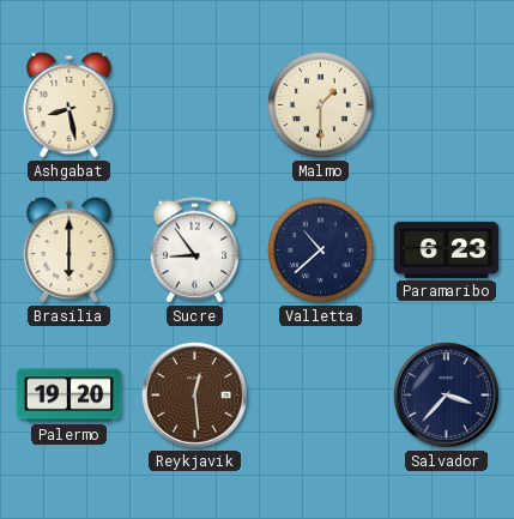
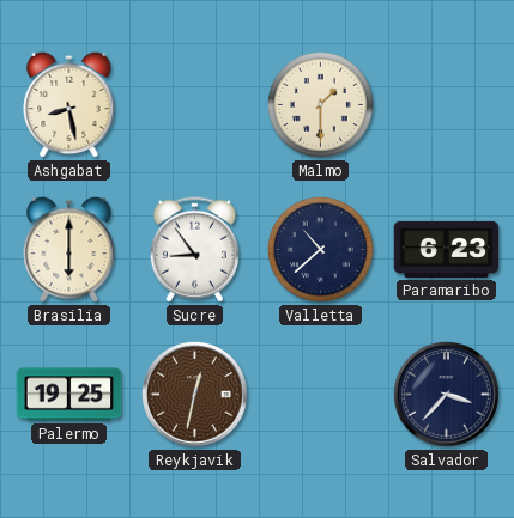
Palermo: 19:20 -> 19:25
Reykjavik: 12:29 -> 12:32
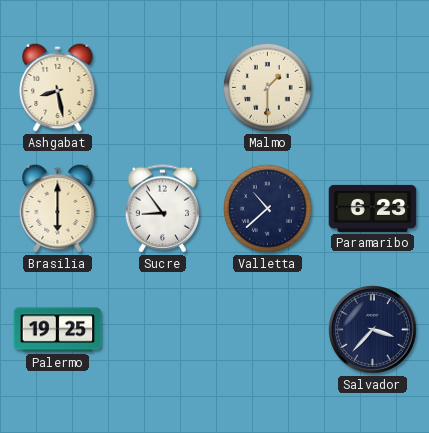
Reykjavik: 12:32 -> none
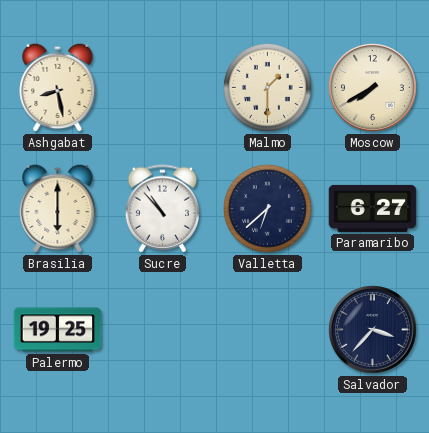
Moscow: none -> 7:40
Sucre: 8:54 -> 10:53
Valletta: 10:38 -> 6:38
Paramaribo: 6:23 -> 6:27
